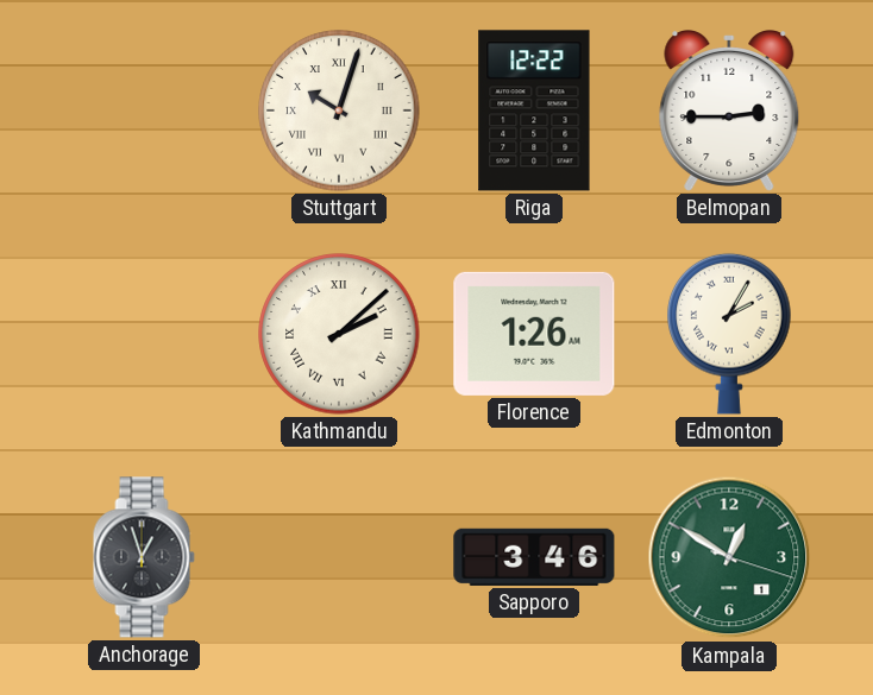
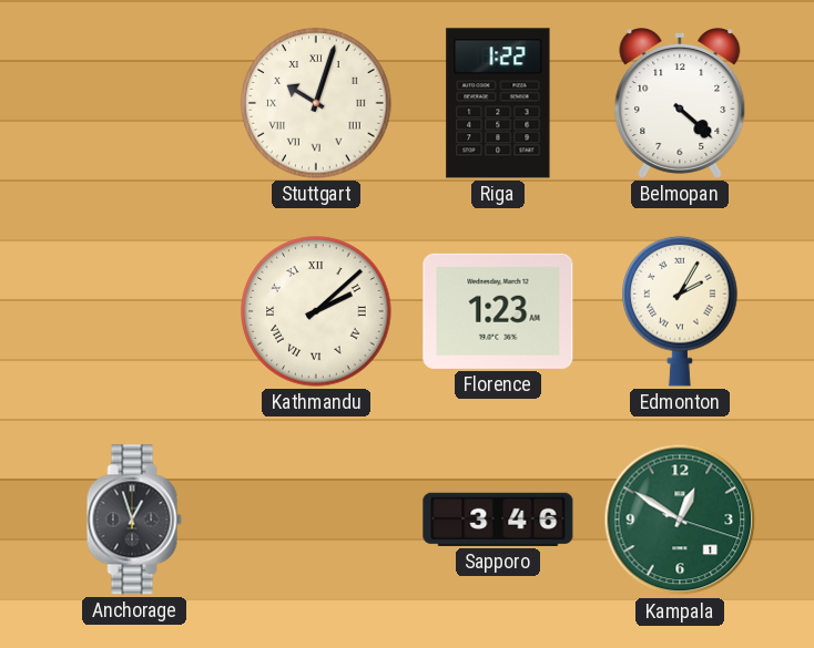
Riga: 12:22 -> 1:22
Belmopan: 2:45 -> 4:22
Florence: 1:26 -> 1:23
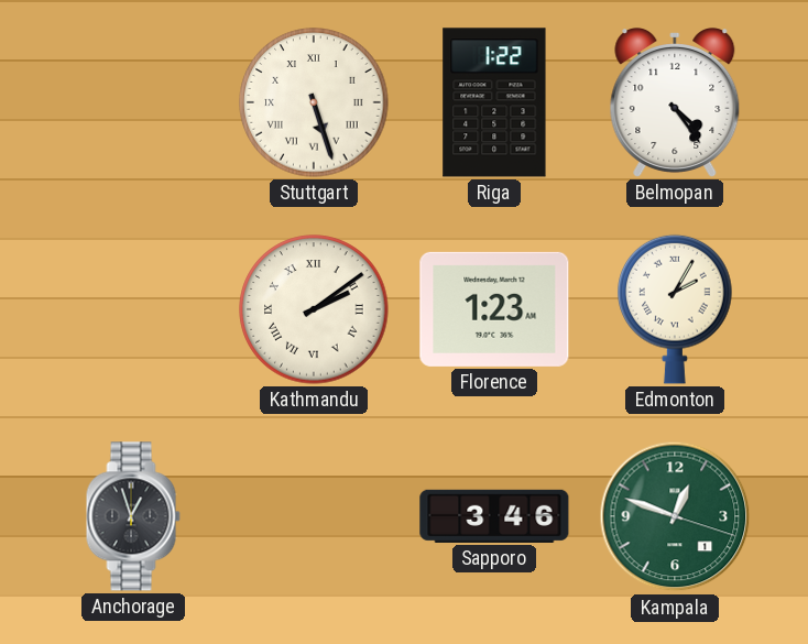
Stuttgart: 10:03 -> 5:27
Belmopan: 4:22 -> 4:24
Kathmandu: 2:08 -> 2:09
Kampala: 12:50 -> 12:48
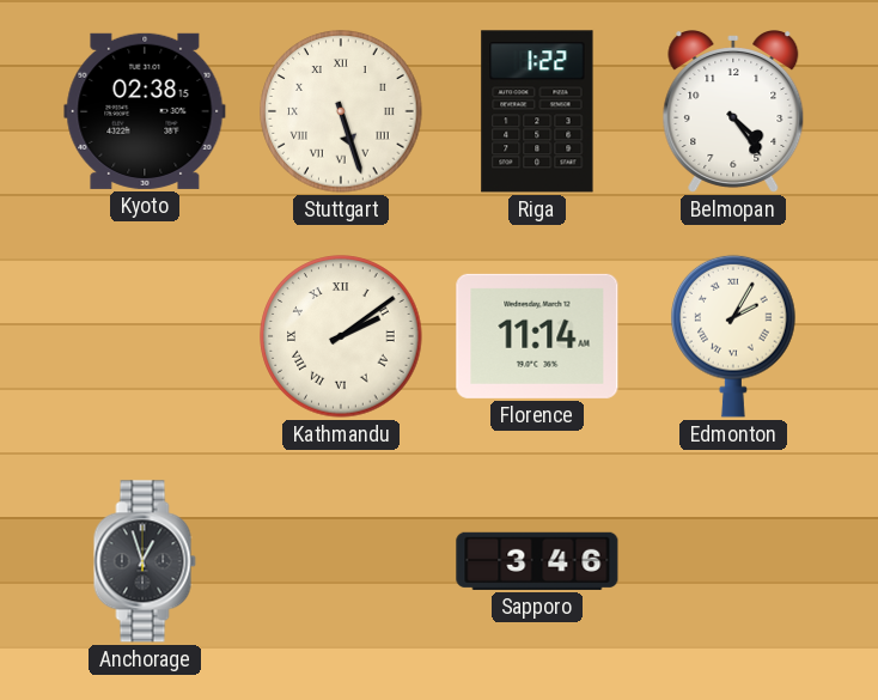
Kyoto: none -> 02:38
Florence: 1:23 -> 11:14
Kampala: 12:48 -> none
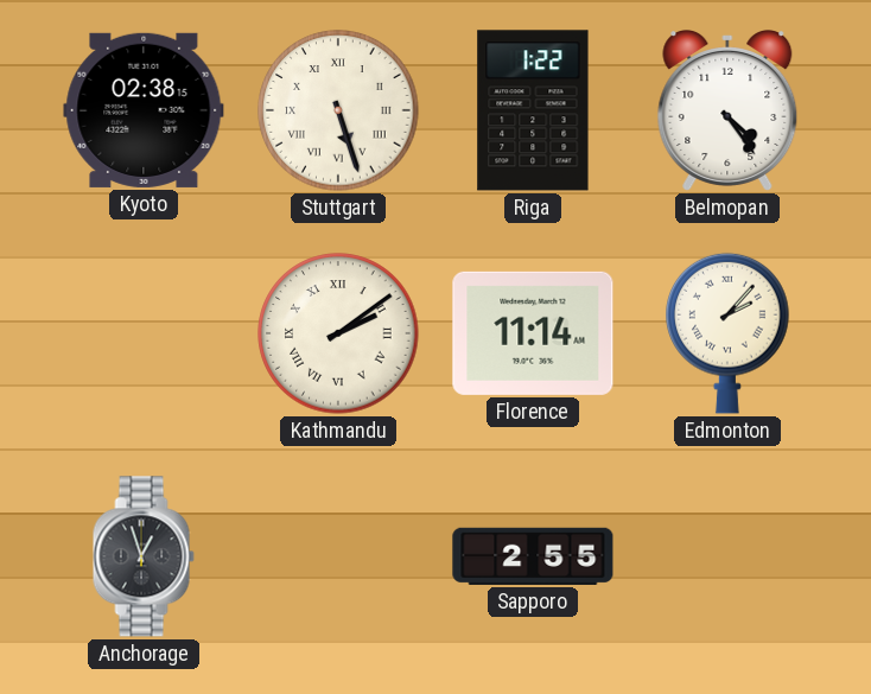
Edmonton: 2:05 -> 2:07
Sapporo: 3:46 -> 2:55
